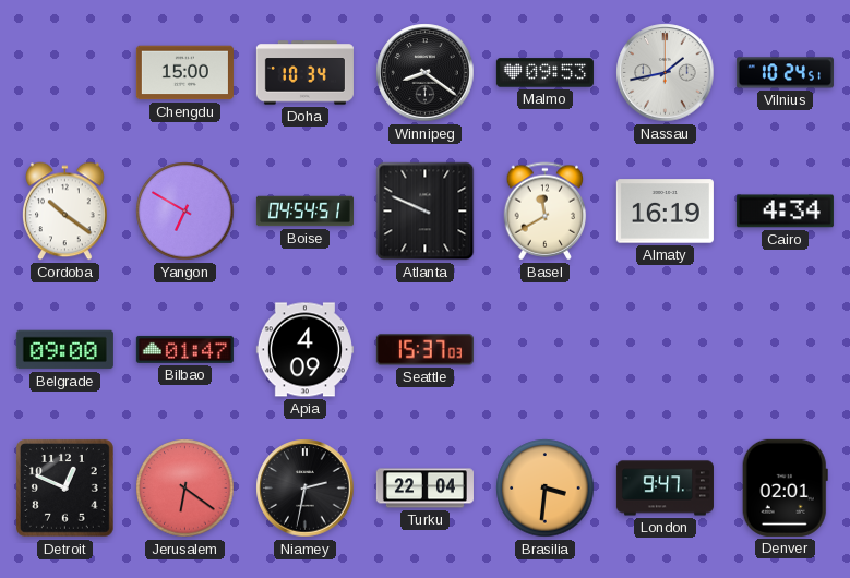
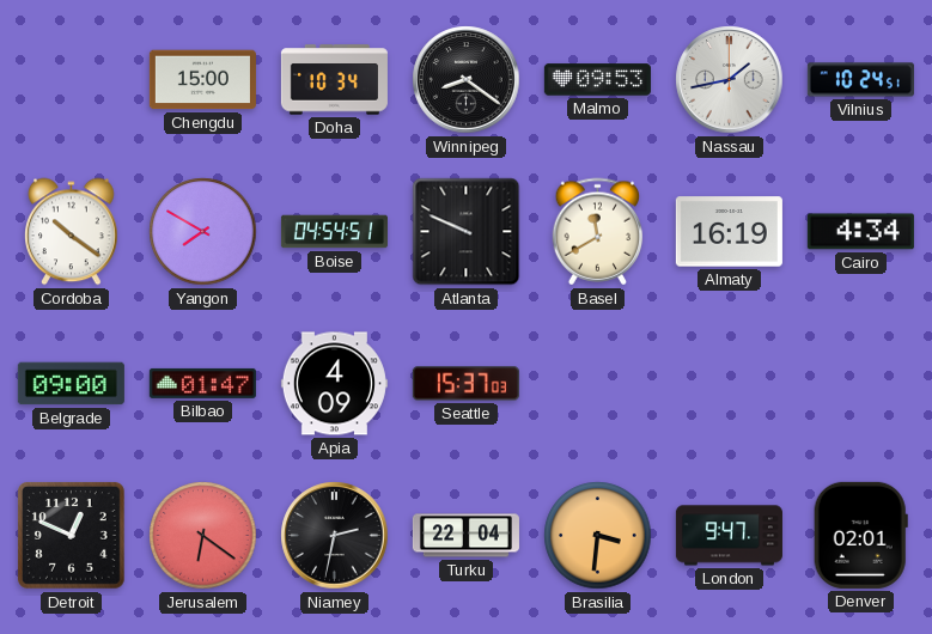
Yangon: 6:50 -> 7:50
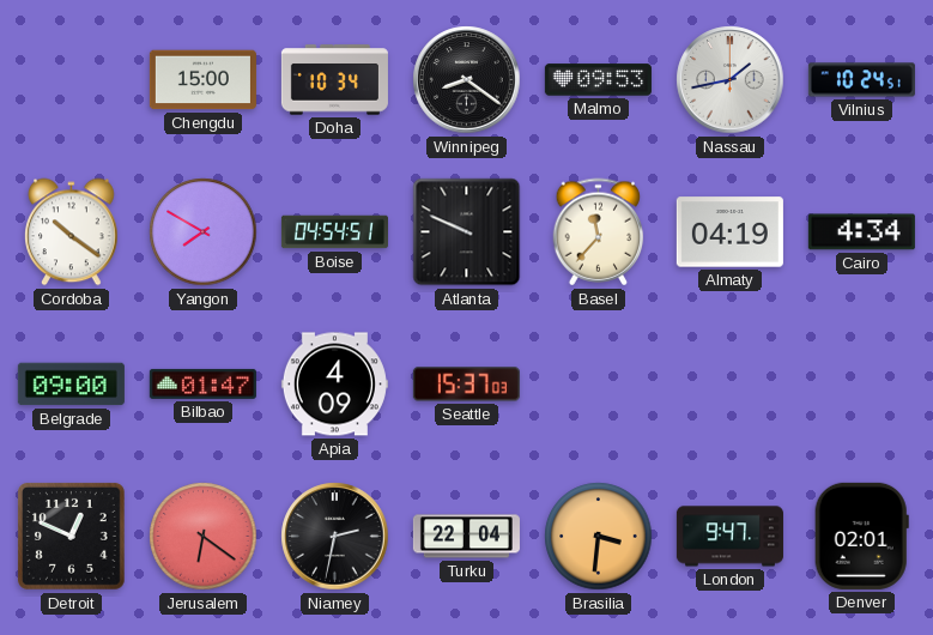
Basel: 11:40 -> 11:37
Almaty: 16:19 -> 04:19
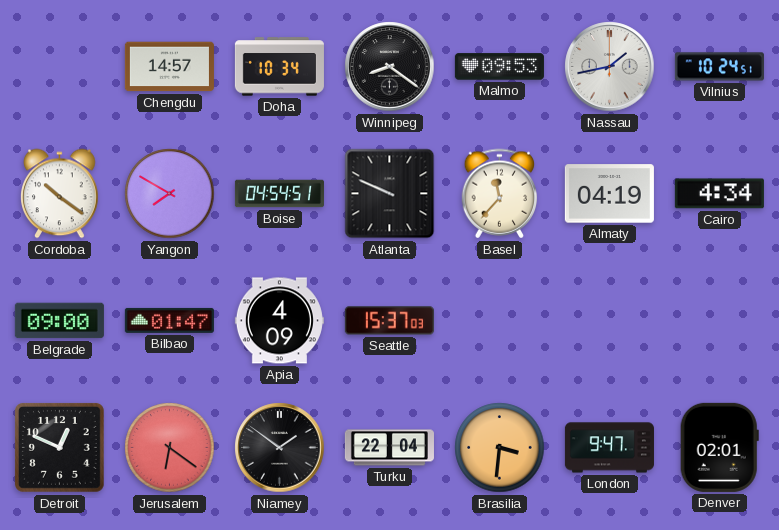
Chengdu: 15:00 -> 14:57
Niamey: 2:32 -> 1:51
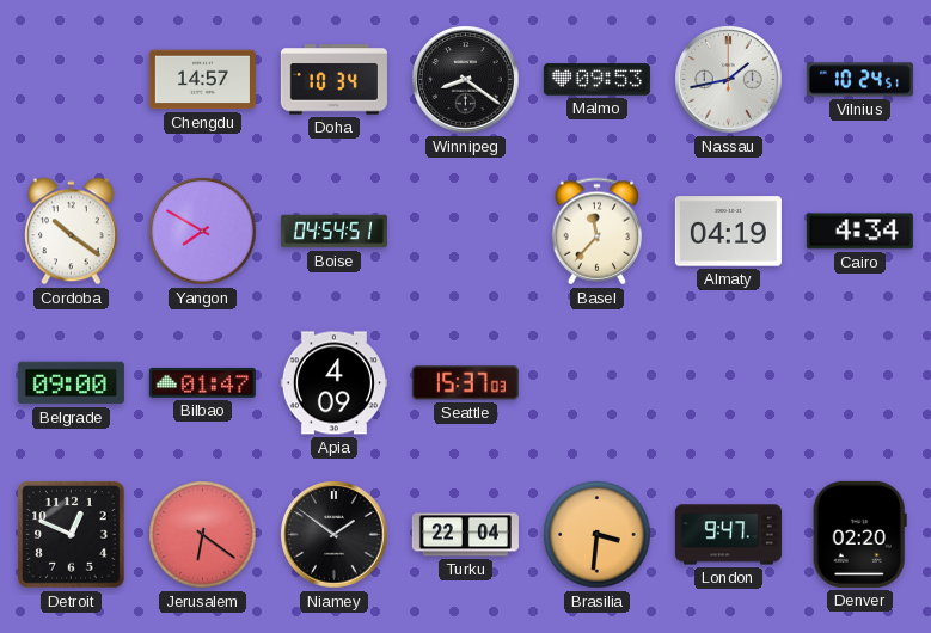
Atlanta: 9:49 -> none
Denver: 02:01 -> 02:20
